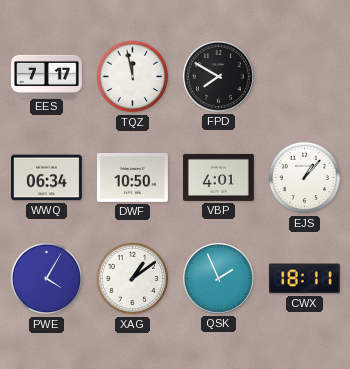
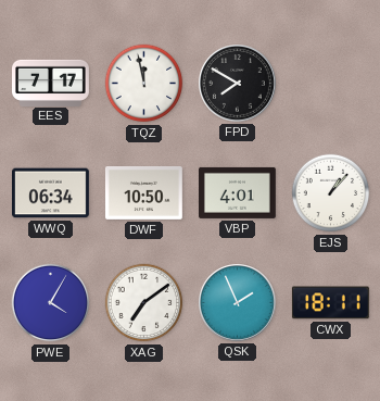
XAG: 1:09 -> 7:09
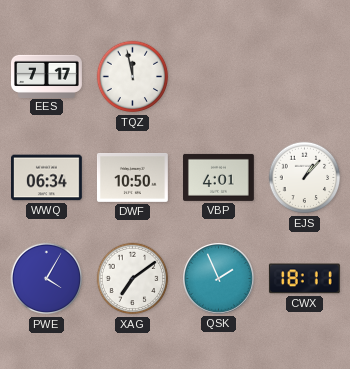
FPD: 7:50 -> none
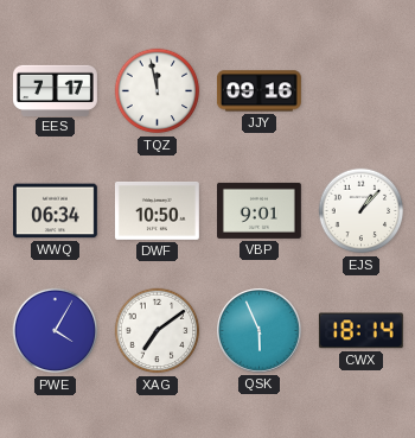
JJY: none -> 09:16
VBP: 4:01 -> 9:01
QSK: 1:56 -> 5:56
CWX: 18:11 -> 18:14
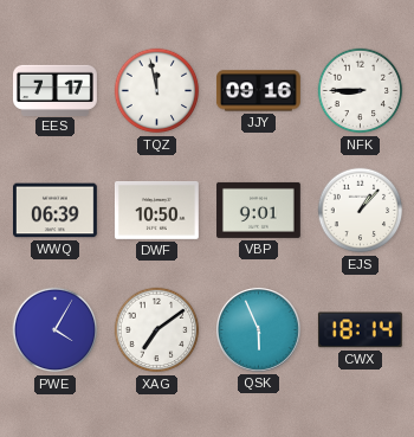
NFK: none -> 8:45
WWQ: 06:34 -> 06:39
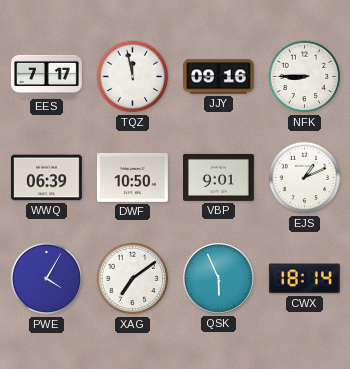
EJS: 1:07 -> 1:11
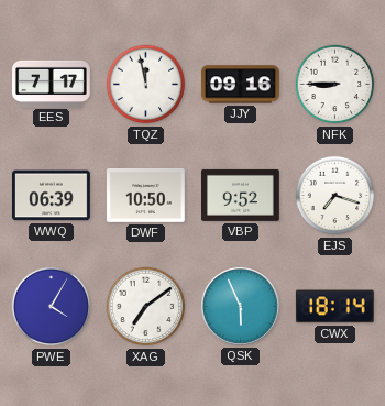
VBP: 9:01 -> 9:52
EJS: 1:11 -> 7:18
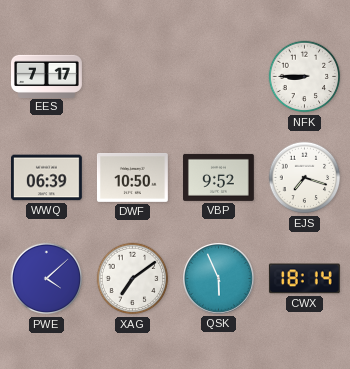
TQZ: 11:58 -> none
JJY: 09:16 -> none
PWE: 4:05 -> 4:08
